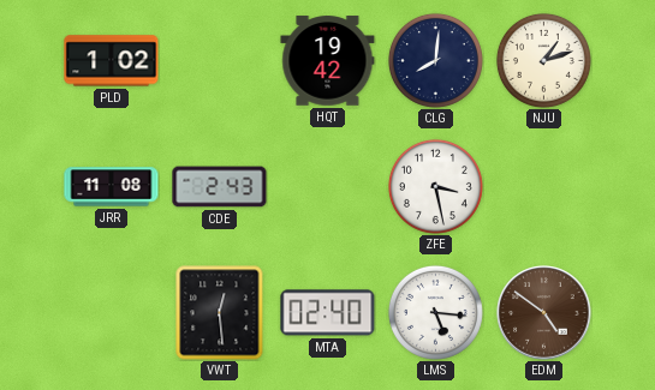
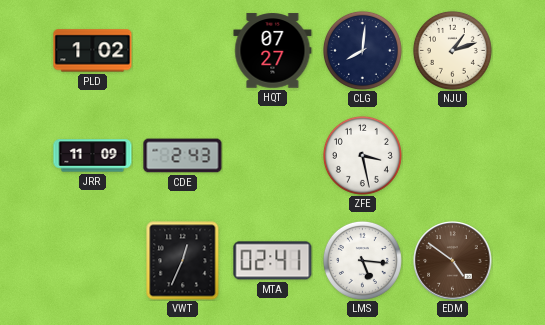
HQT: 19:42 -> 07:27
JRR: 11:08 -> 11:09
VWT: 12:29 -> 12:34
MTA: 02:40 -> 02:41
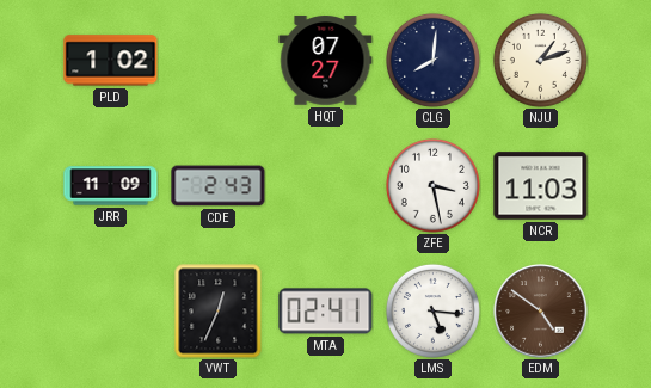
NCR: none -> 11:03
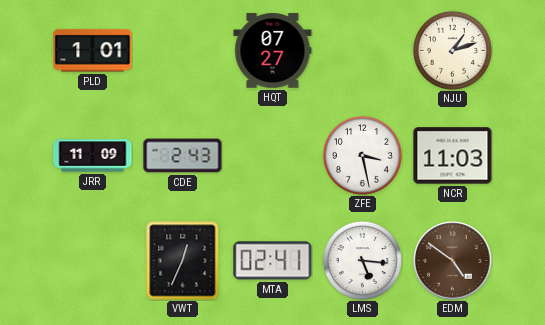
PLD: 1:02 -> 1:01
CLG: 8:01 -> none
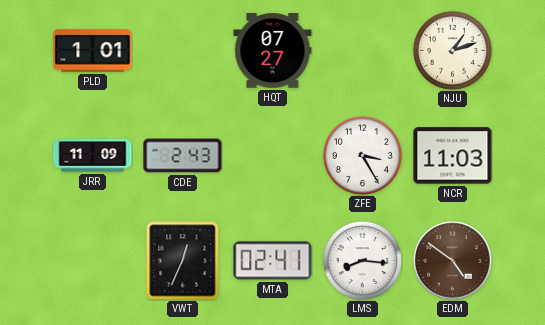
ZFE: 3:28 -> 3:25
LMS: 5:16 -> 8:16
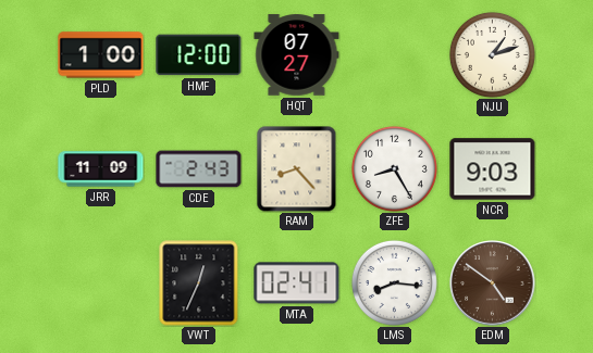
PLD: 1:01 -> 1:00
HMF: none -> 12:00
RAM: none -> 8:23
ZFE: 3:25 -> 8:25
NCR: 11:03 -> 9:03
